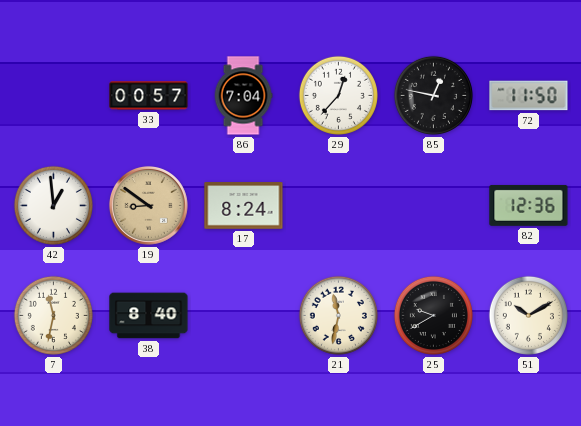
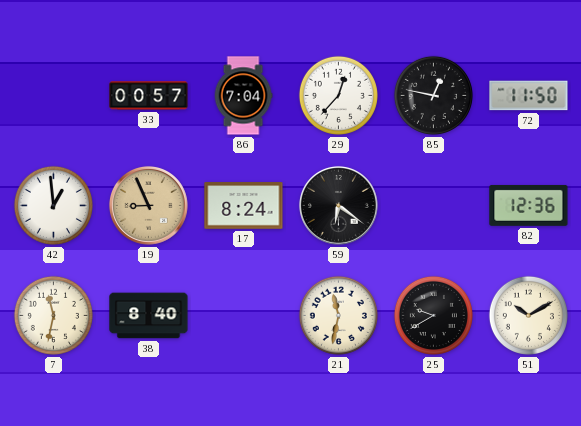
19: 8:51 -> 8:56
59: none -> 6:21
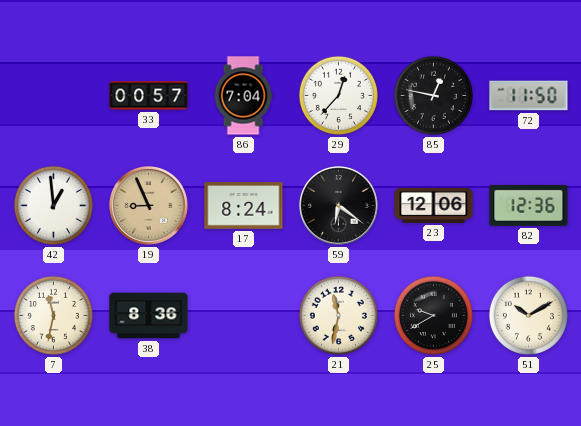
23: none -> 12:06
38: 8:40 -> 8:36
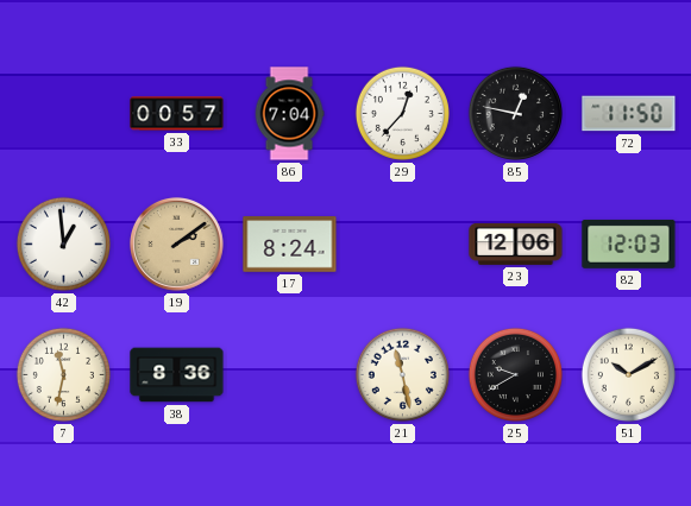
19: 8:56 -> 2:09
59: 6:21 -> none
82: 12:36 -> 12:03
21: 11:32 -> 11:28
